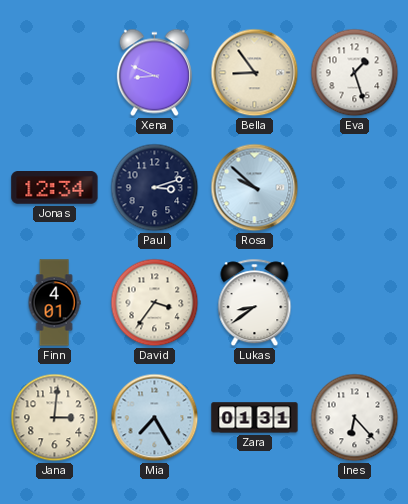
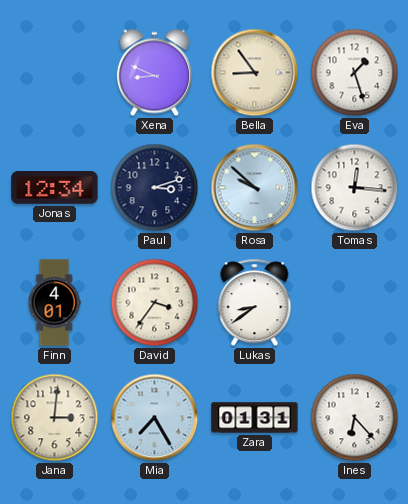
Tomas: none -> 12:16
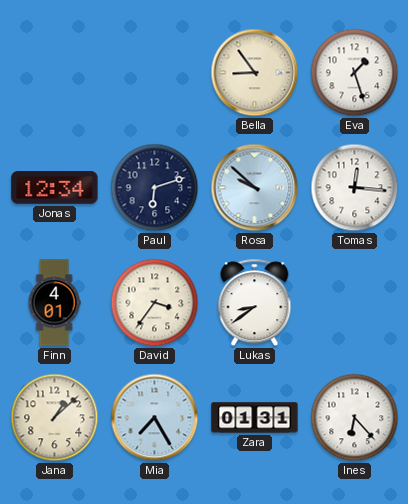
Xena: 8:49 -> none
Paul: 3:12 -> 6:12
Jana: 3:01 -> 1:08
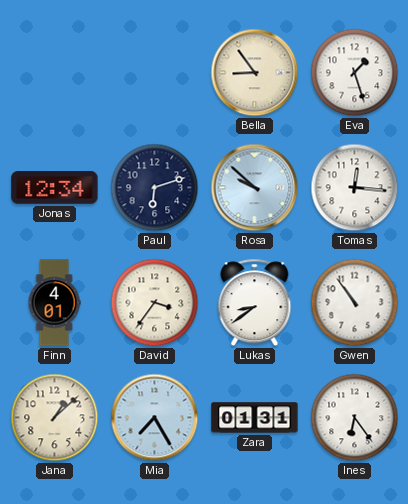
Gwen: none -> 10:54
Ines: 6:23 -> 6:24
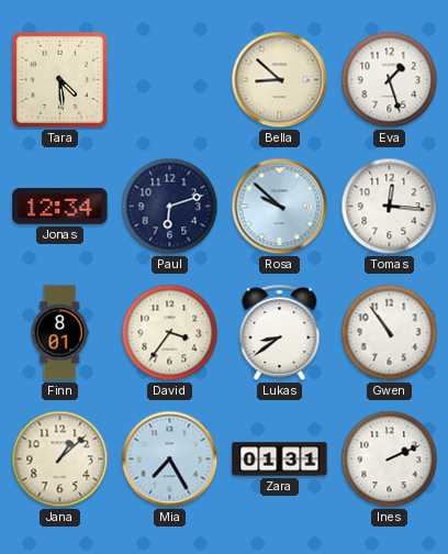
Tara: none -> 4:29
Bella: 8:54 -> 8:52
Finn: 4:01 -> 8:01
Ines: 6:24 -> 2:11
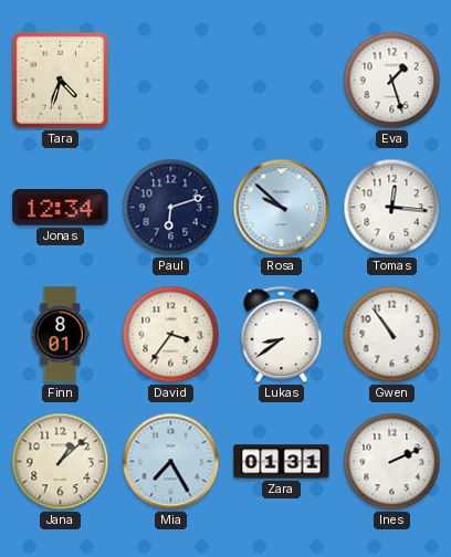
Tara: 4:29 -> 4:33
Bella: 8:52 -> none
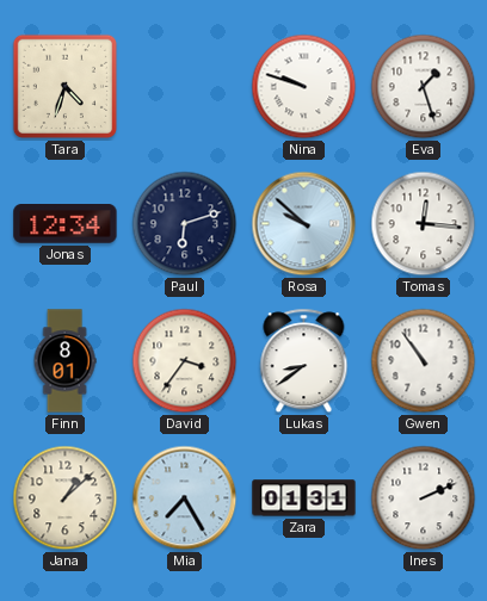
Nina: none -> 9:48
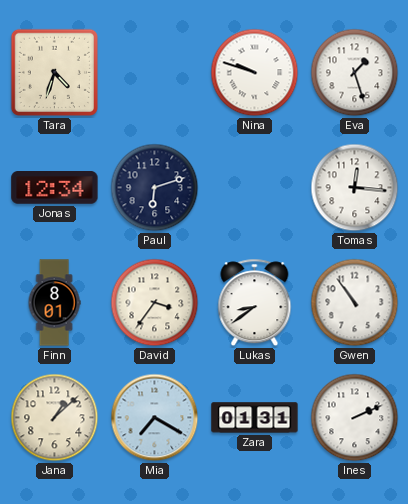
Rosa: 9:52 -> none
Mia: 7:25 -> 7:20
